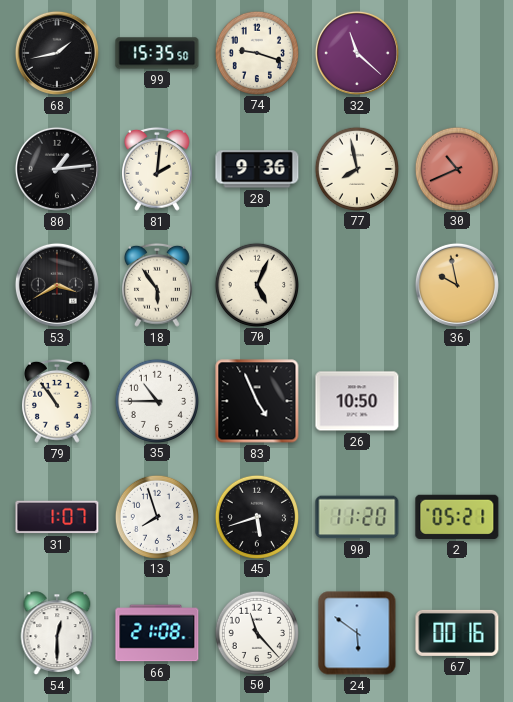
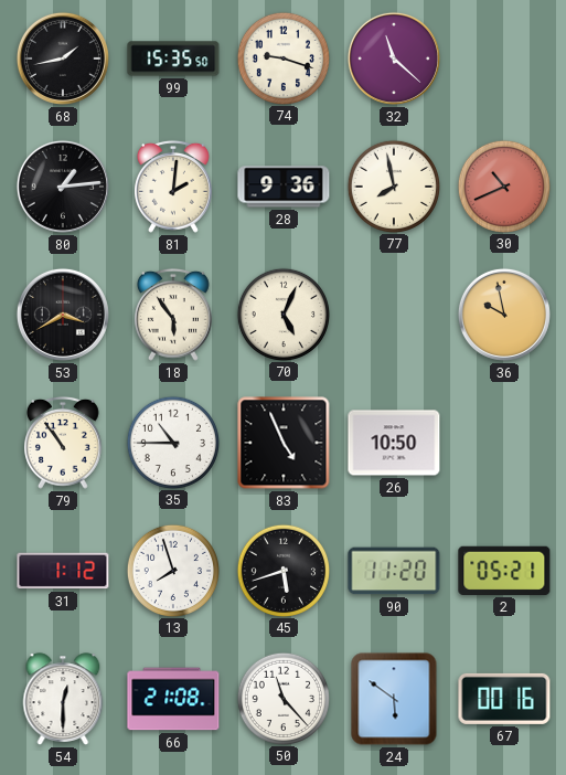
31: 1:07 -> 1:12
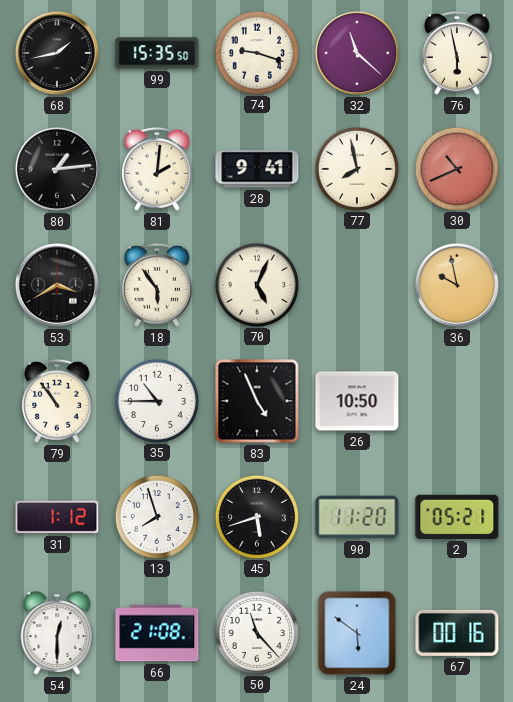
76: none -> 5:58
28: 9:36 -> 9:41
